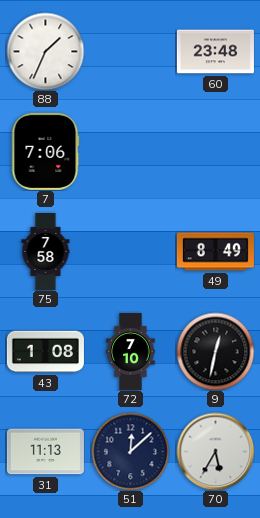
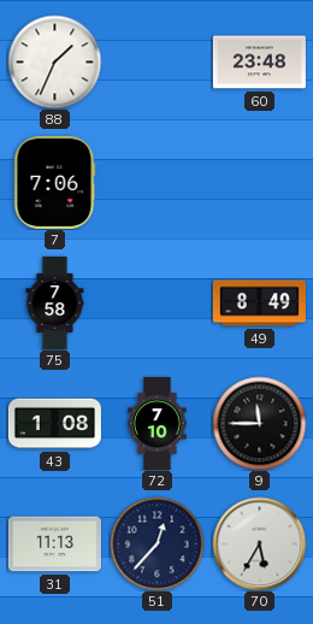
9: 12:32 -> 11:45
51: 12:08 -> 12:37
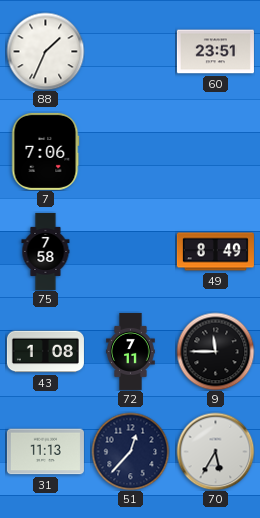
60: 23:48 -> 23:51
72: 7:10 -> 7:11
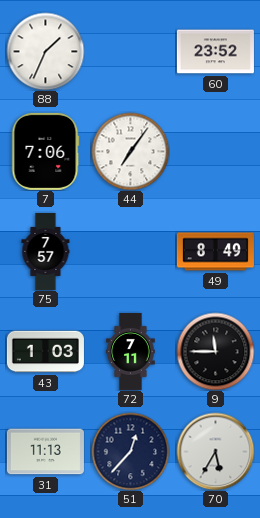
60: 23:51 -> 23:52
44: none -> 7:06
75: 7:58 -> 7:57
43: 1:08 -> 1:03
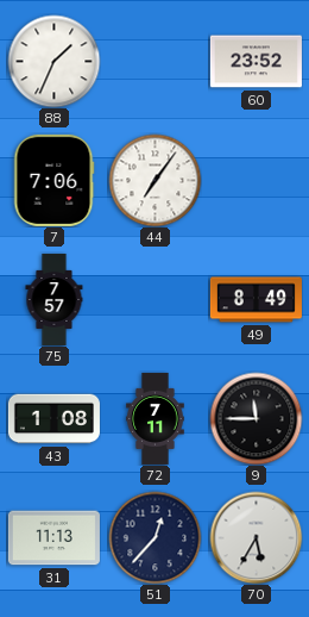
43: 1:03 -> 1:08
